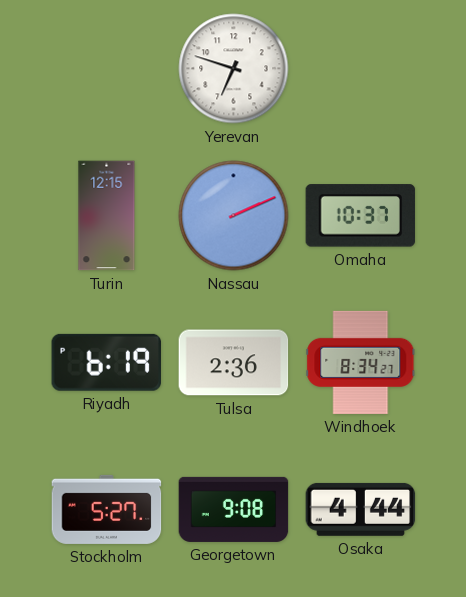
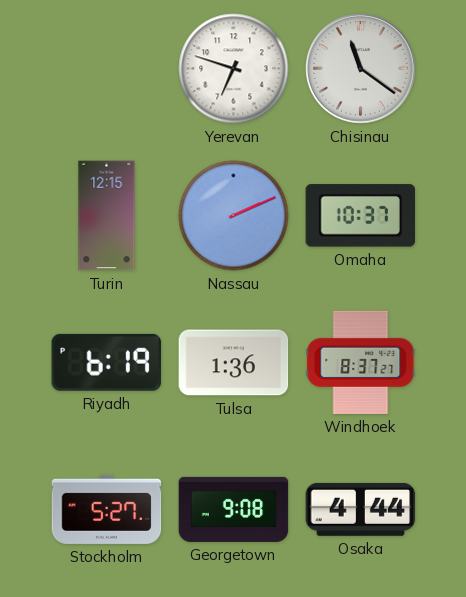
Chisinau: none -> 11:21
Tulsa: 2:36 -> 1:36
Windhoek: 8:34 -> 8:37
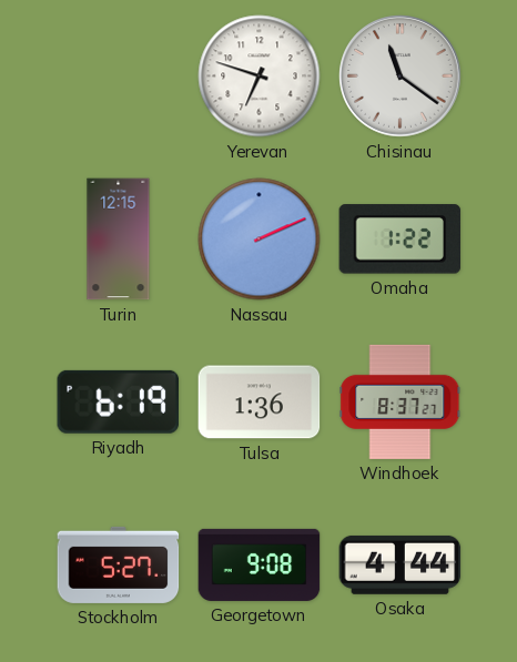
Omaha: 10:37 -> 1:22
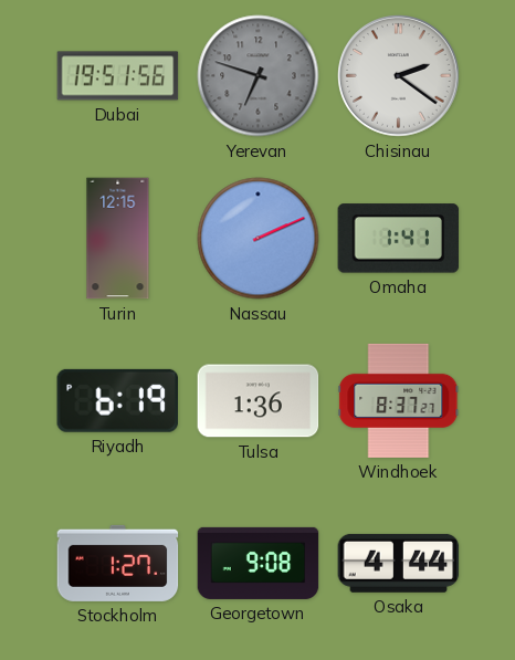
Dubai: none -> 19:51
Yerevan dial: white -> grey
Chisinau: 11:21 -> 2:21
Omaha: 1:22 -> 1:41
Stockholm: 5:27 -> 1:27
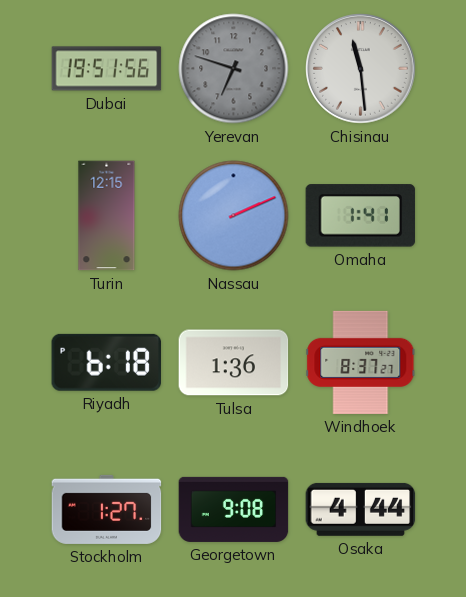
Chisinau: 2:21 -> 11:29
Riyadh: 6:19 -> 6:18
